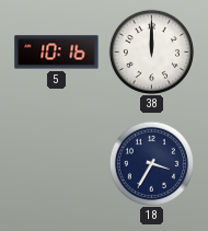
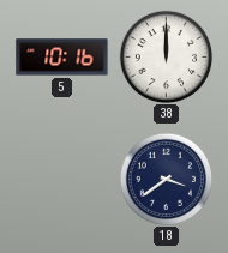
18: 3:35 -> 3:39
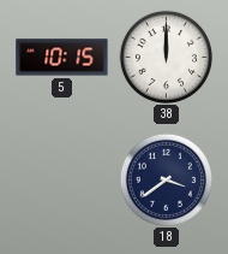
5: 10:16 -> 10:15
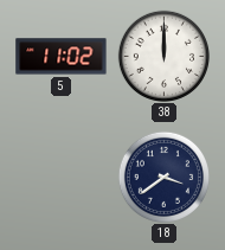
5: 10:15 -> 11:02
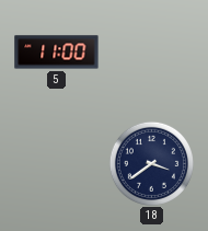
5: 11:02 -> 11:00
38: 12:00 -> none
